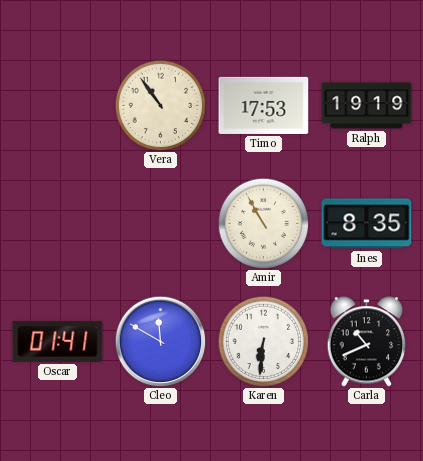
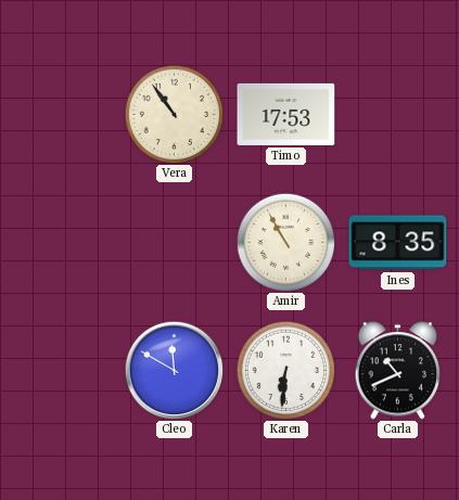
Ralph: 19:19 -> none
Oscar: 01:41 -> none
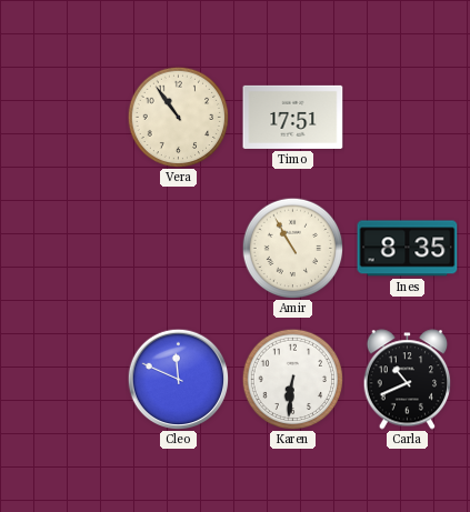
Timo: 17:53 -> 17:51
Cleo: 11:50 -> 11:49
